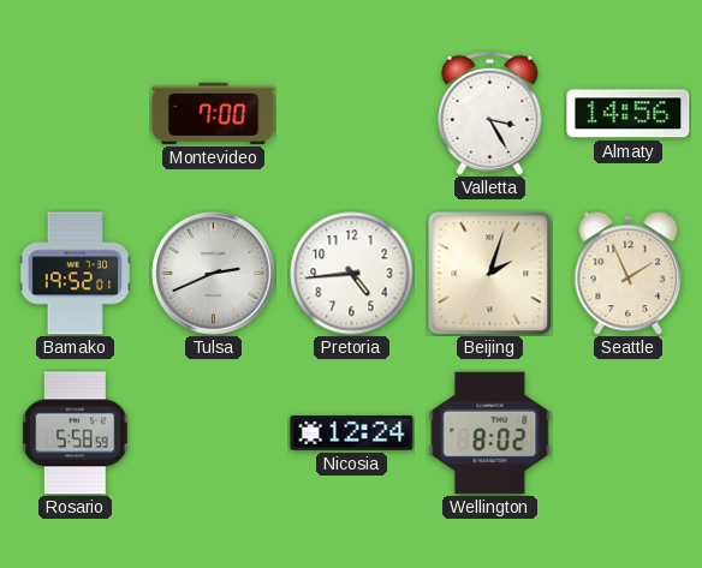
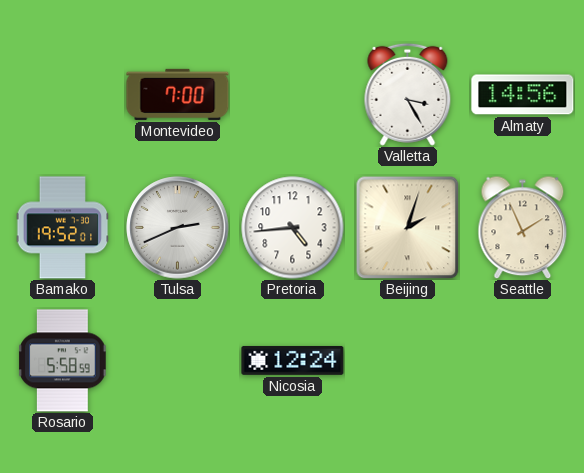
Wellington: 8:02 -> none
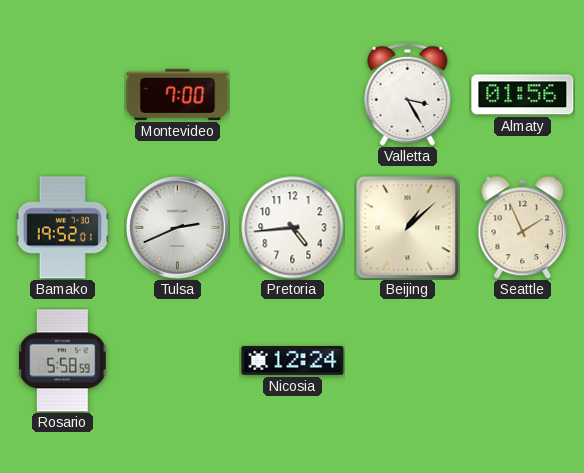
Almaty: 14:56 -> 01:56
Beijing: 2:03 -> 1:08
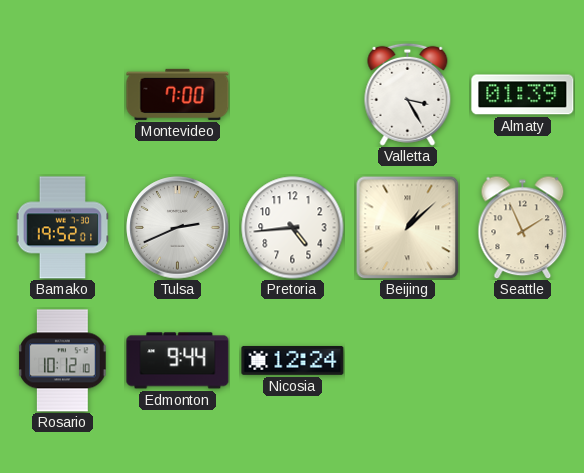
Almaty: 01:56 -> 01:39
Rosario: 5:58 -> 10:12
Edmonton: none -> 9:44
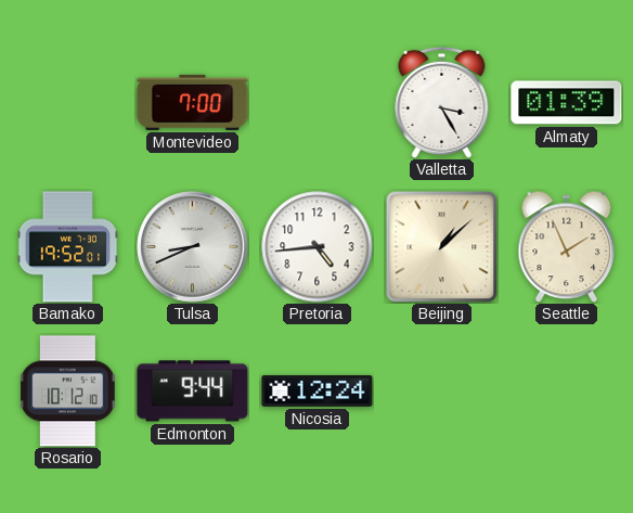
Tulsa: 2:41 -> 8:41
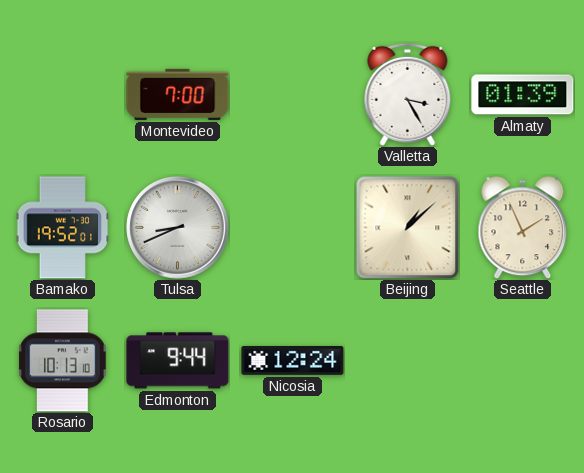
Pretoria: 4:44 -> none
Rosario: 10:12 -> 10:13
